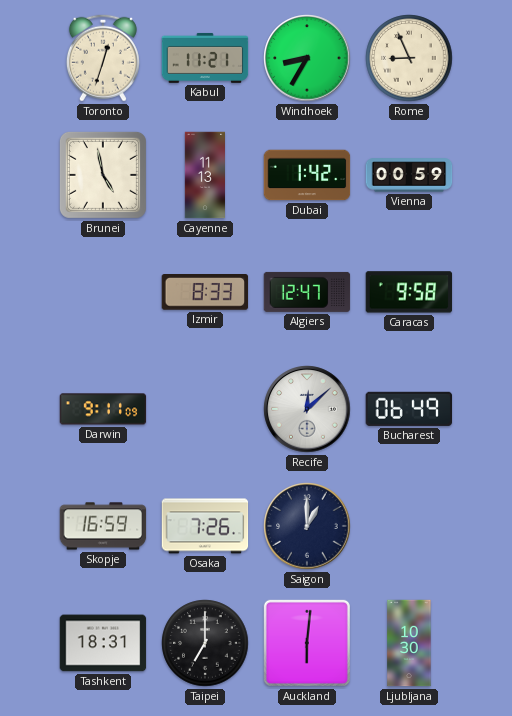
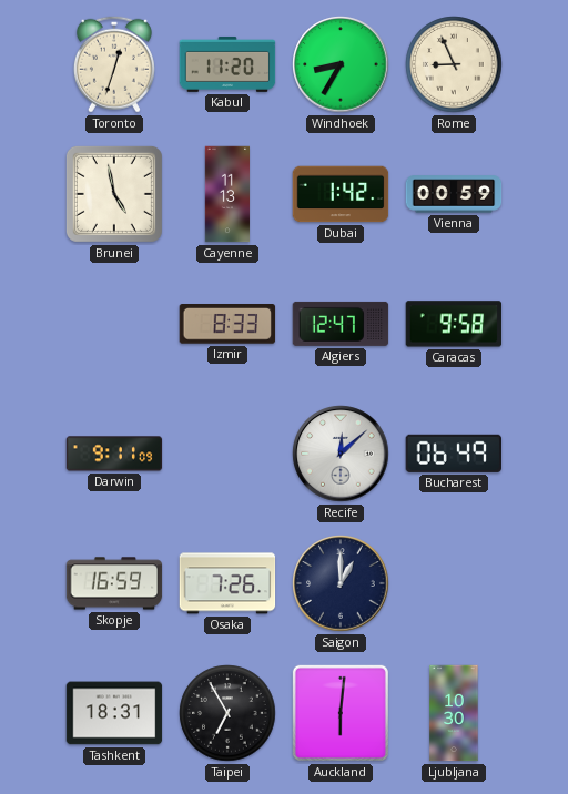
Kabul: 11:21 -> 11:20
Taipei: 7:00 -> 6:55
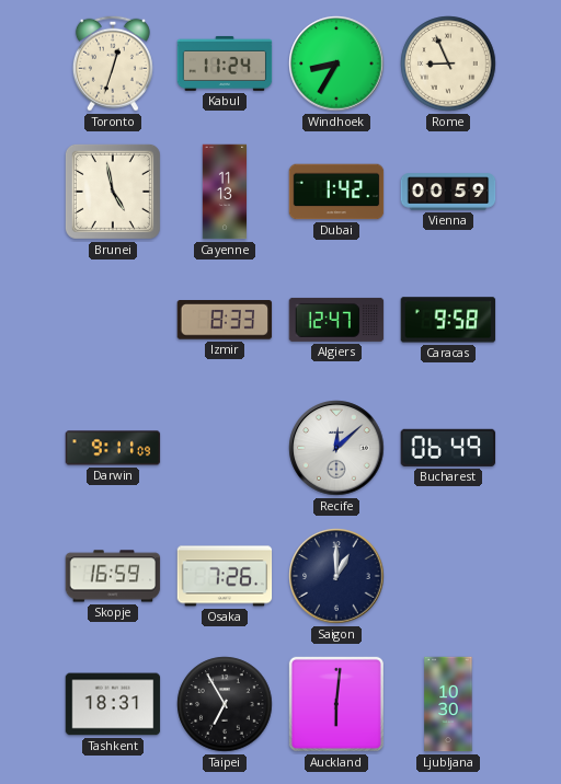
Kabul: 11:20 -> 11:24
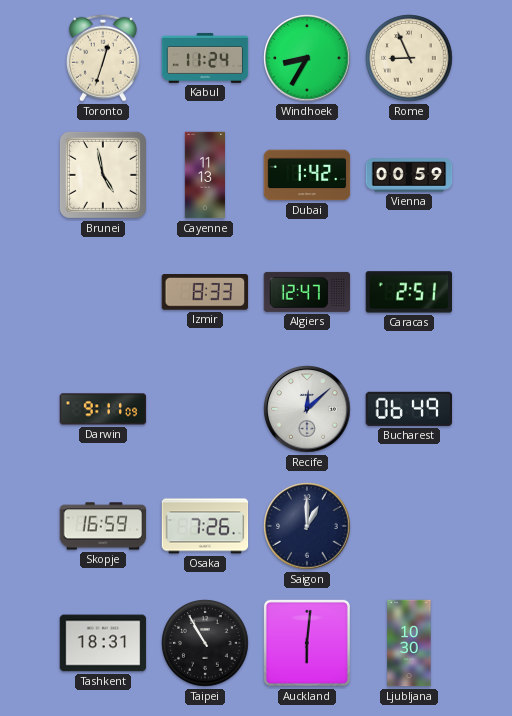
Caracas: 9:58 -> 2:51
Taipei: 6:55 -> 10:55
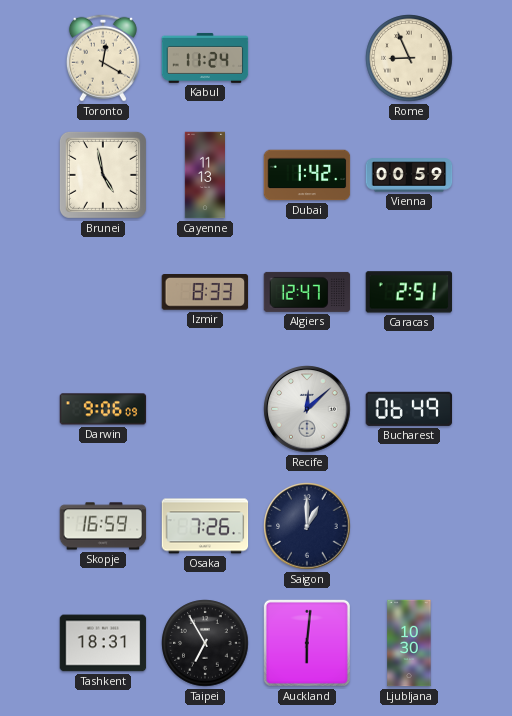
Toronto: 12:33 -> 12:20
Windhoek: 8:35 -> none
Darwin: 9:11 -> 9:06
Taipei: 10:55 -> 6:55
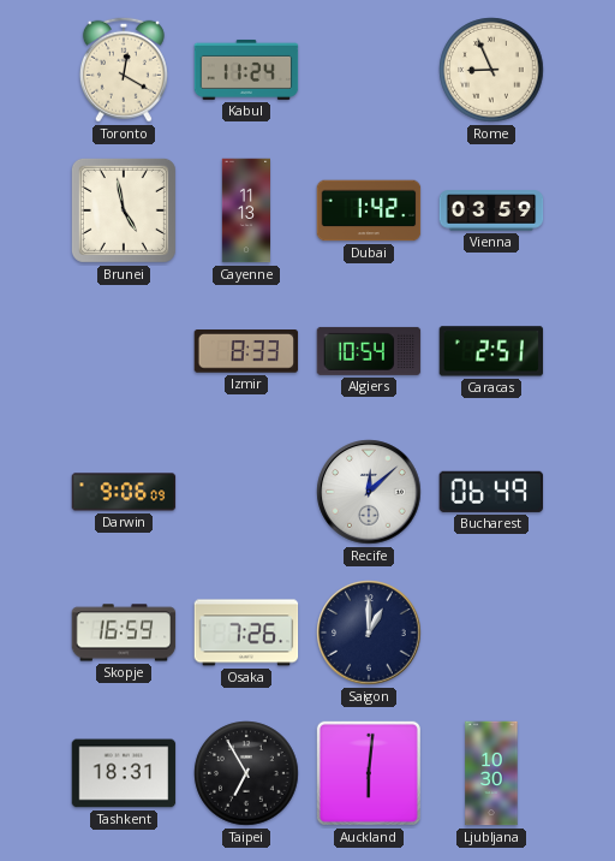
Vienna: 00:59 -> 03:59
Algiers: 12:47 -> 10:54
